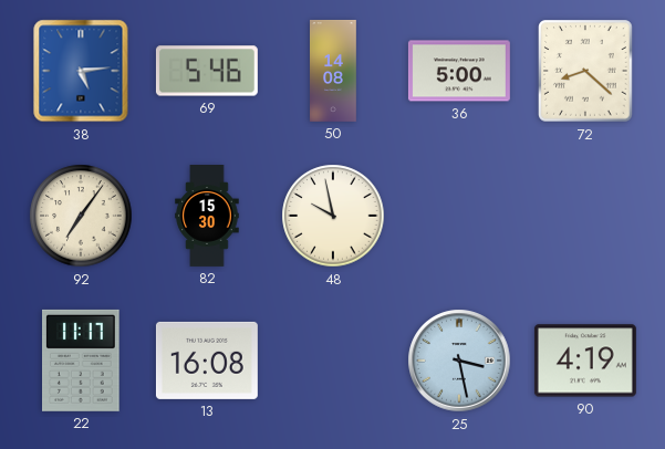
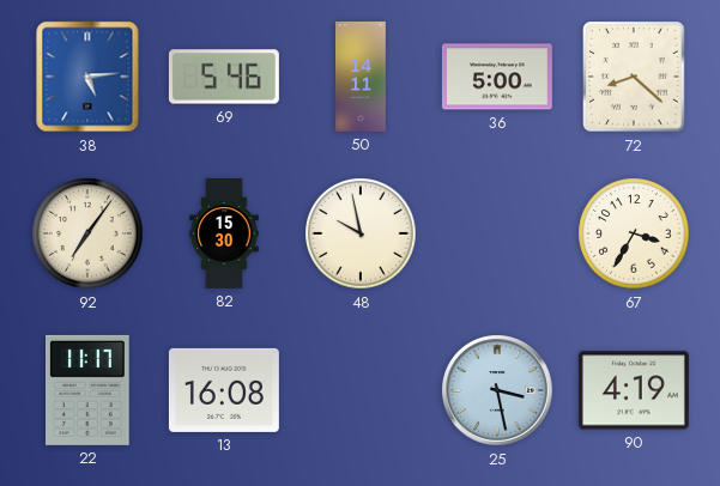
50: 14:08 -> 14:11
67: none -> 3:35
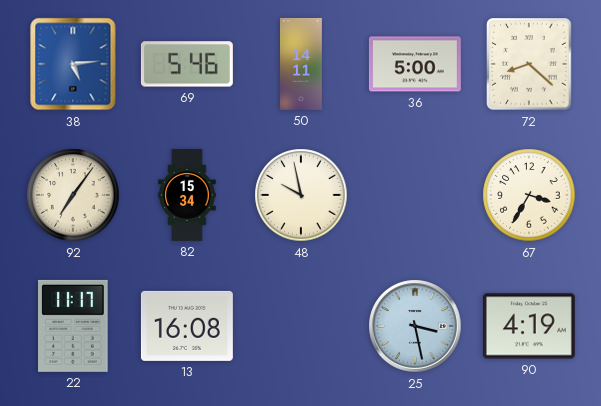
82: 15:30 -> 15:34
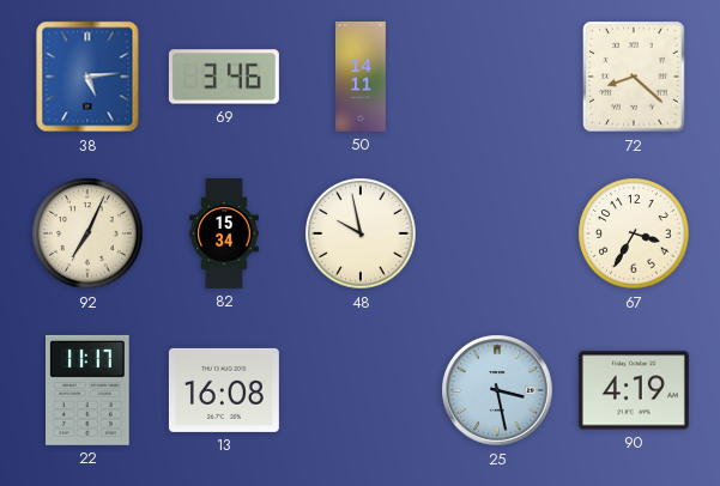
69: 5:46 -> 3:46
36: 5:00 -> none
92: 7:06 -> 7:04
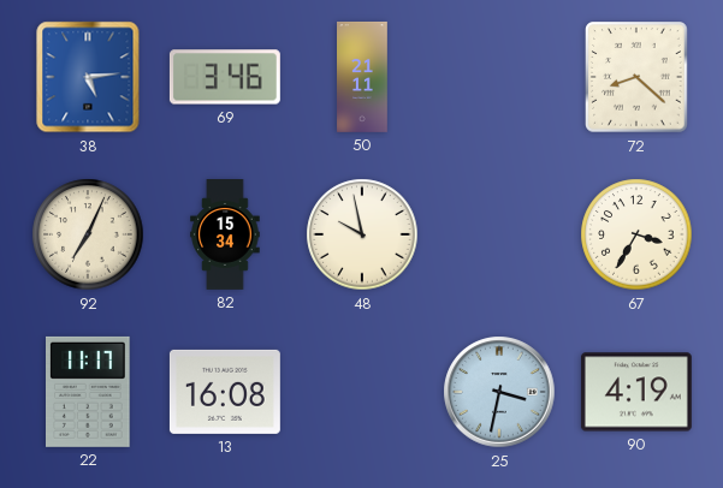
50: 14:11 -> 21:11
25: 3:28 -> 3:32
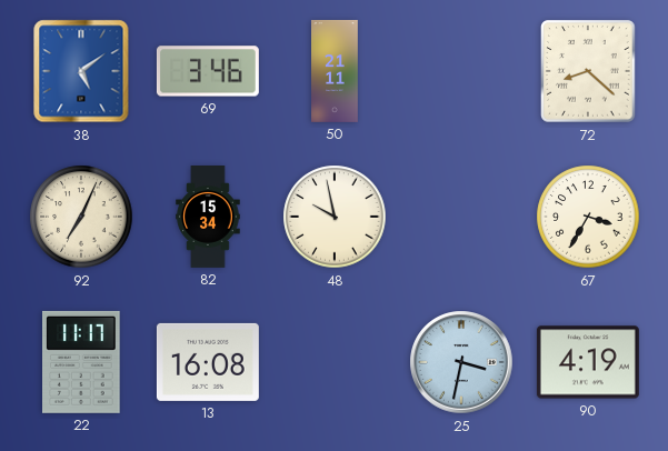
38: 5:14 -> 5:09
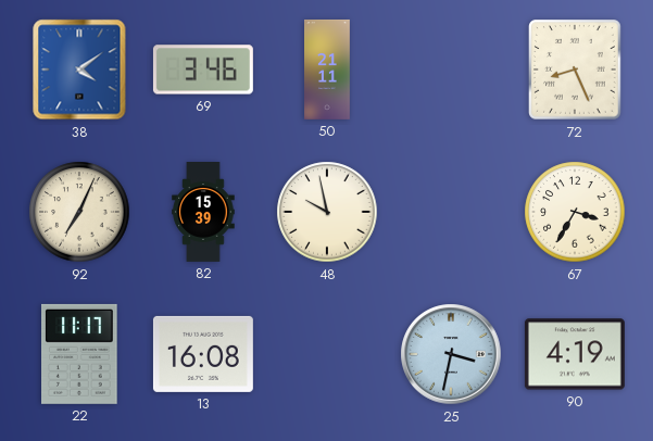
38: 5:09 -> 4:09
72: 8:22 -> 8:26
82: 15:34 -> 15:39
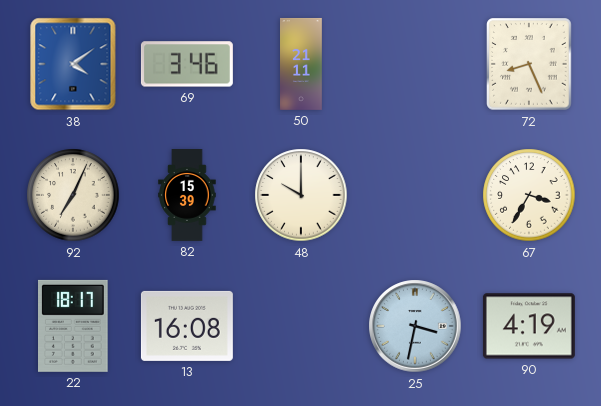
48: 9:58 -> 10:00
22: 11:17 -> 18:17
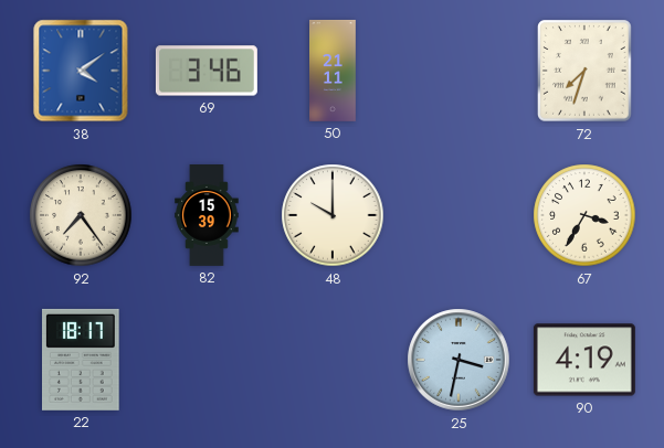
72: 8:26 -> 7:33
92: 7:04 -> 7:24
13: 16:08 -> none
